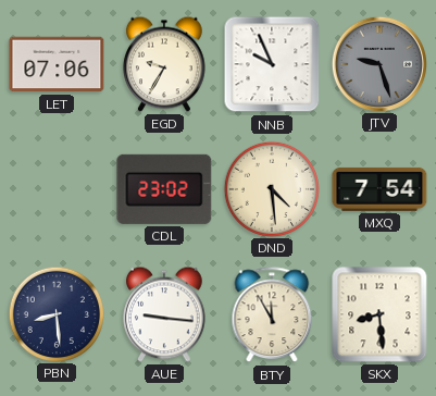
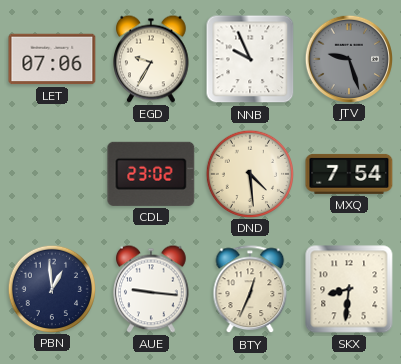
PBN: 8:29 -> 12:59
BTY: 11:55 -> 12:34
SKX: 8:29 -> 8:31
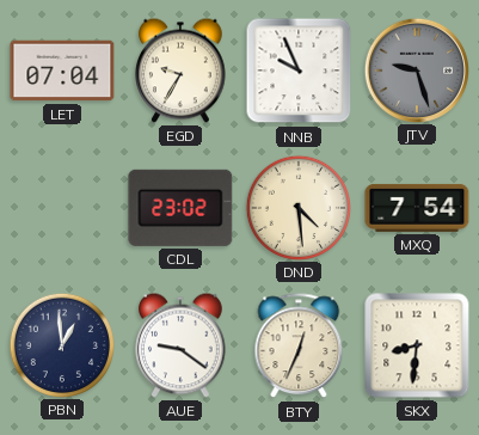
LET: 07:06 -> 07:04
AUE: 9:16 -> 9:21
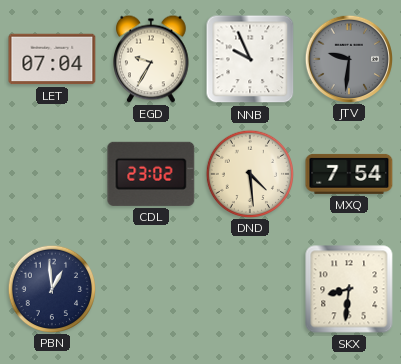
JTV: 9:27 -> 9:31
AUE: 9:21 -> none
BTY: 12:34 -> none
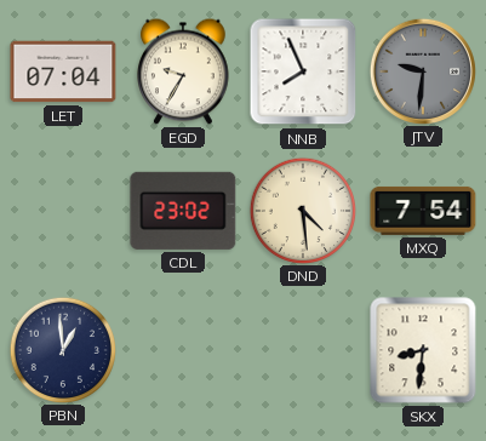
NNB: 9:56 -> 7:56
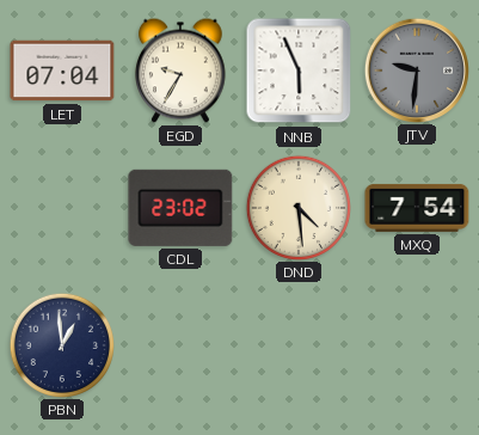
NNB: 7:56 -> 5:56
SKX: 8:31 -> none
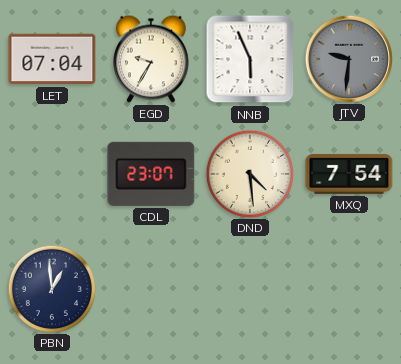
CDL: 23:02 -> 23:07
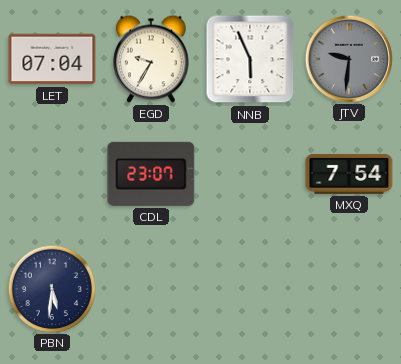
DND: 4:29 -> none
PBN: 12:59 -> 5:31
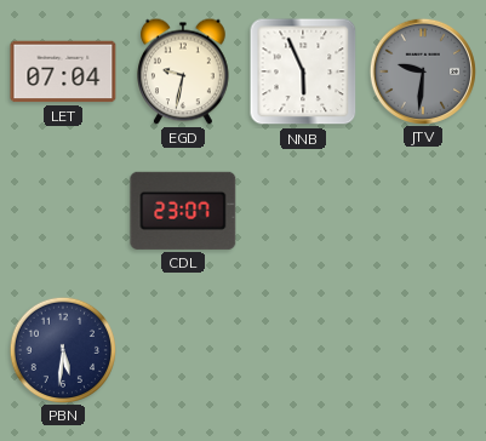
EGD: 9:35 -> 9:32
MXQ: 7:54 -> none
